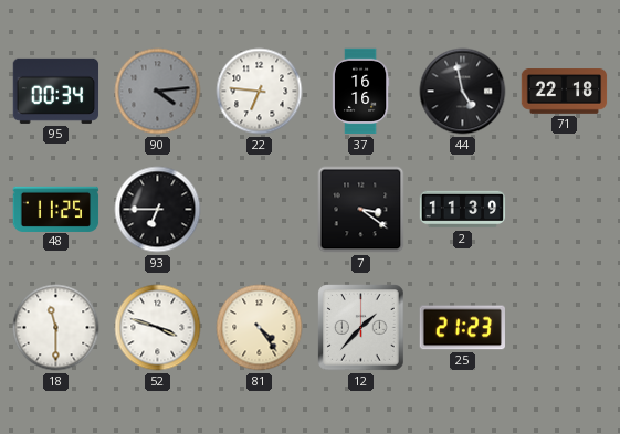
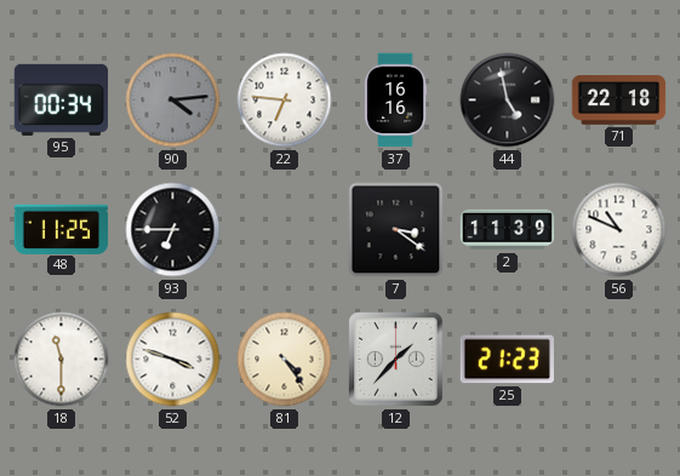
56: none -> 10:49
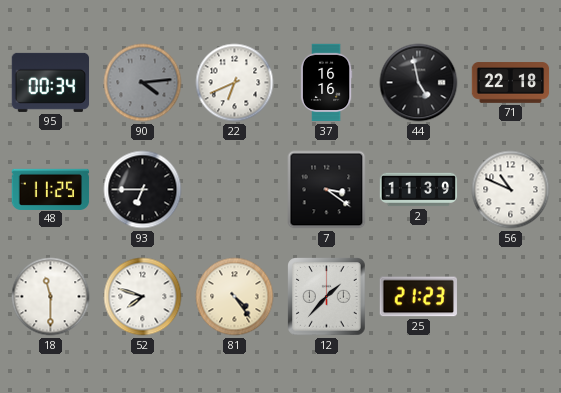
22: 6:46 -> 6:41
52: 3:48 -> 7:48
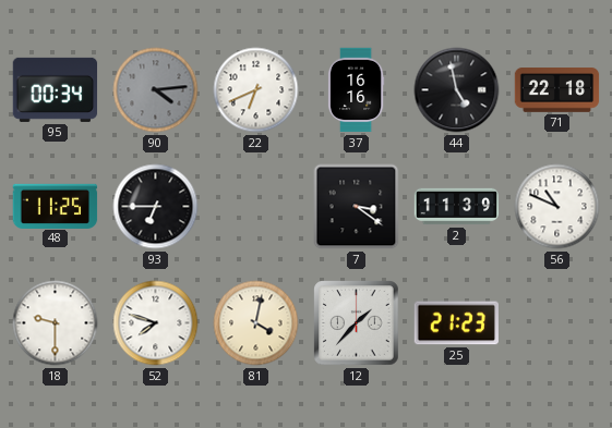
18: 11:30 -> 9:30
81: 4:24 -> 4:02
